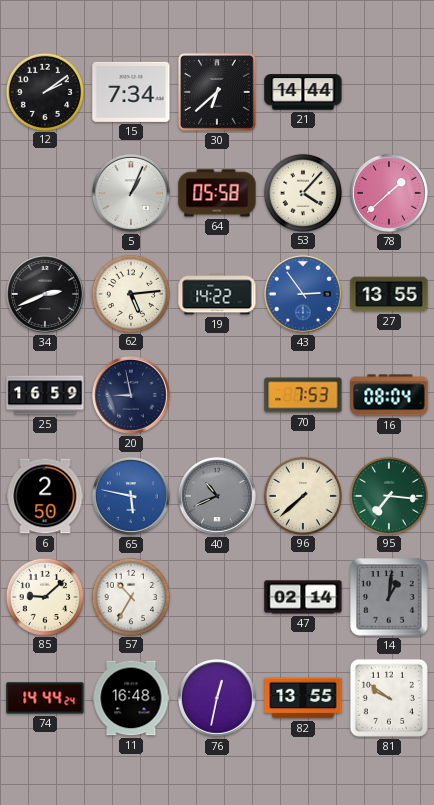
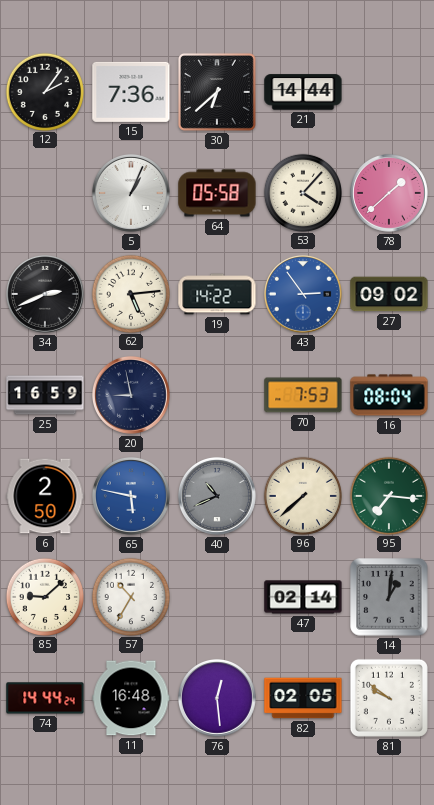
12: 2:09 -> 2:06
15: 7:34 -> 7:36
27: 13:55 -> 09:02
76: 12:32 -> 12:29
82: 13:55 -> 02:05
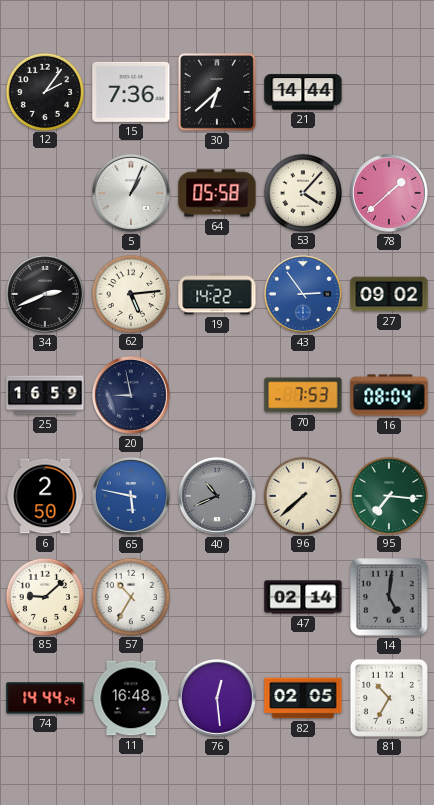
14: 1:01 -> 5:01
81: 9:51 -> 10:35
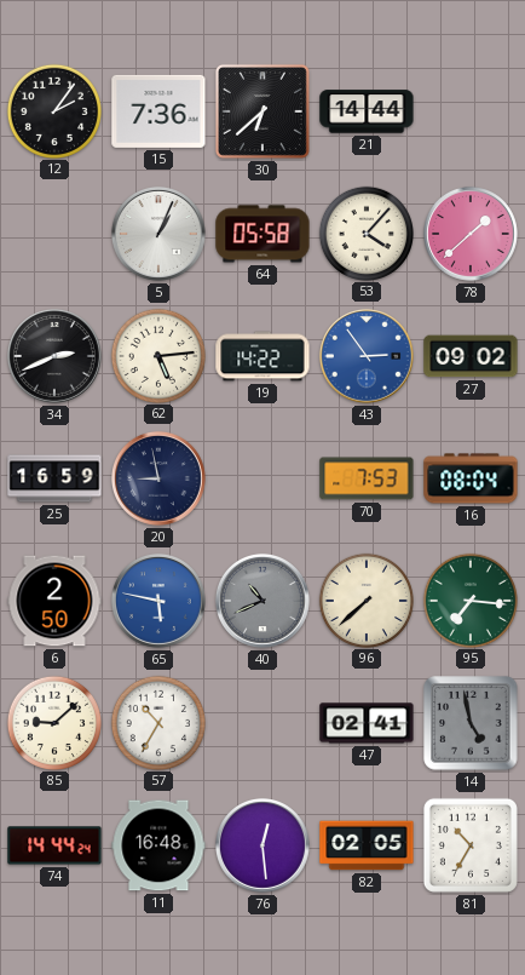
47: 02:14 -> 02:41
14: 5:01 -> 4:58
